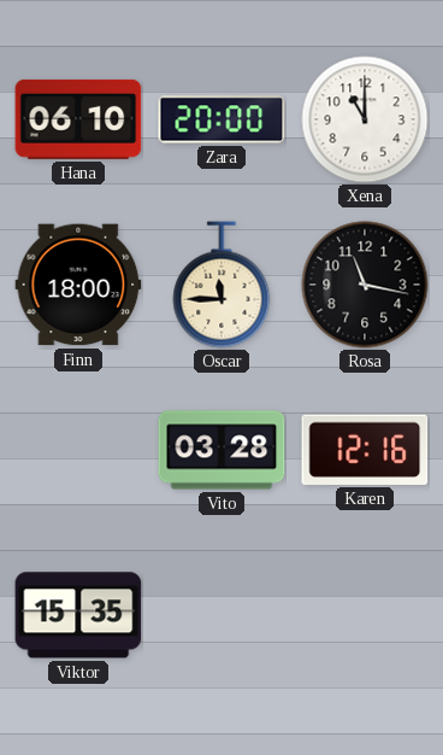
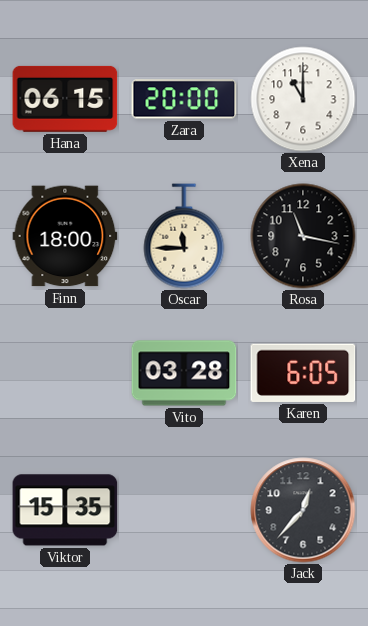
Hana: 06:10 -> 06:15
Karen: 12:16 -> 6:05
Jack: none -> 12:37
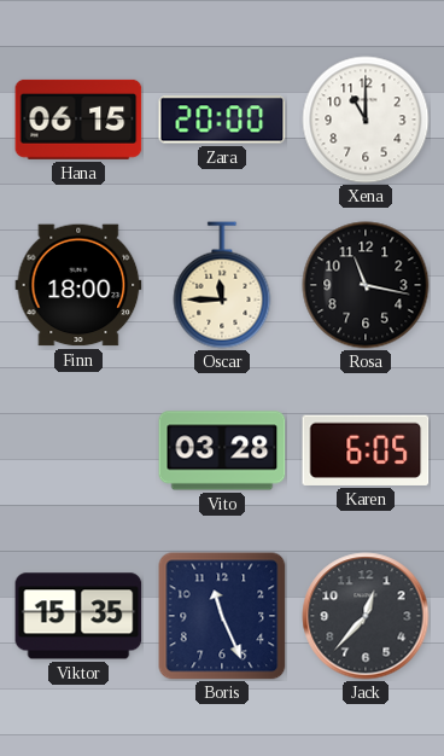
Boris: none -> 11:26
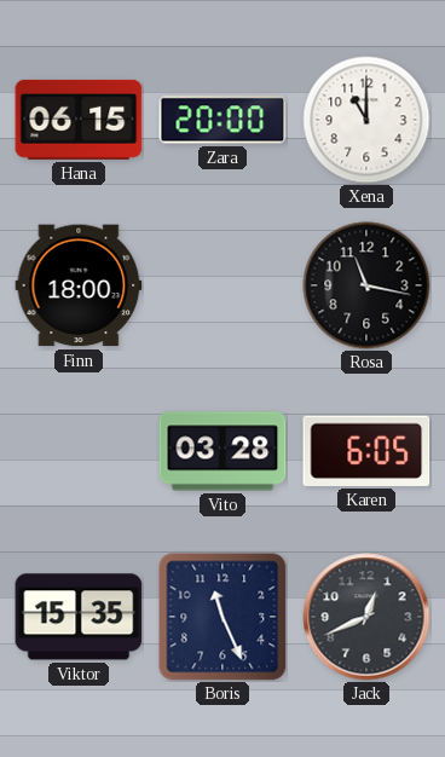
Oscar: 11:45 -> none
Jack: 12:37 -> 12:41
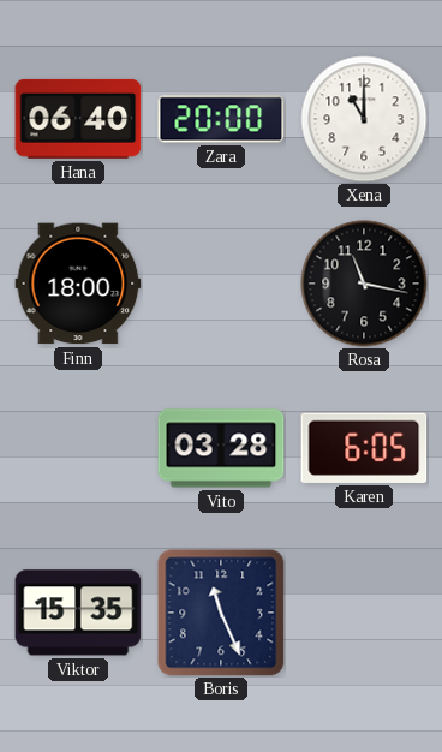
Hana: 06:15 -> 06:40
Jack: 12:41 -> none
